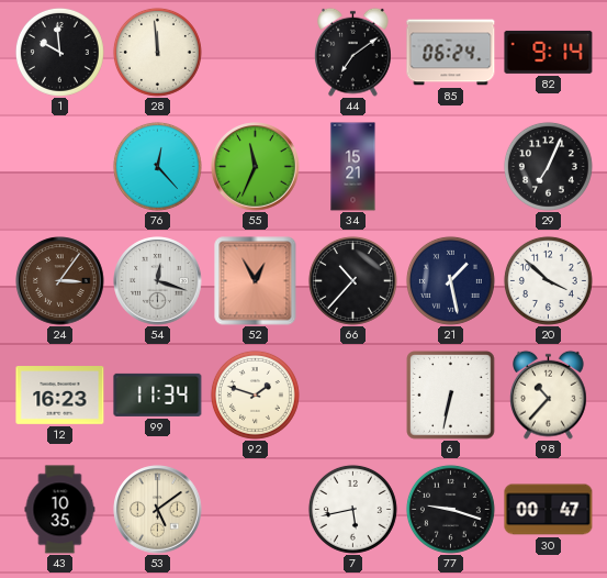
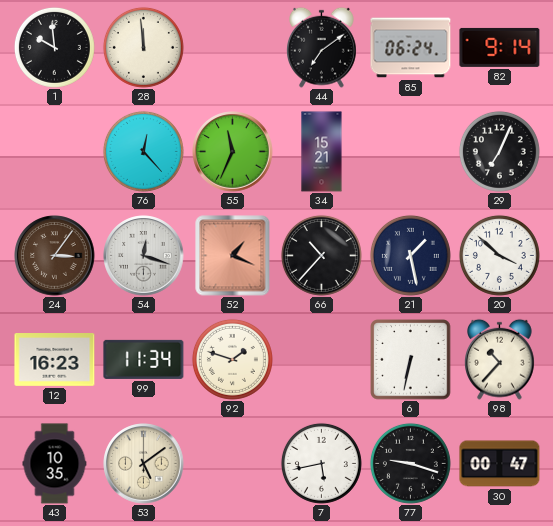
52: 12:55 -> 1:19
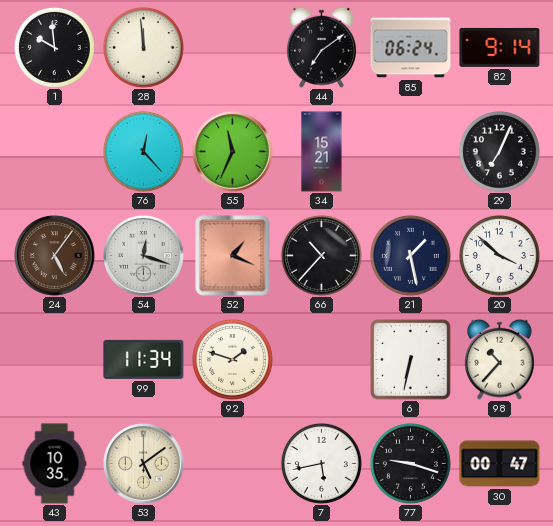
24: 3:06 -> 5:06
12: 16:23 -> none
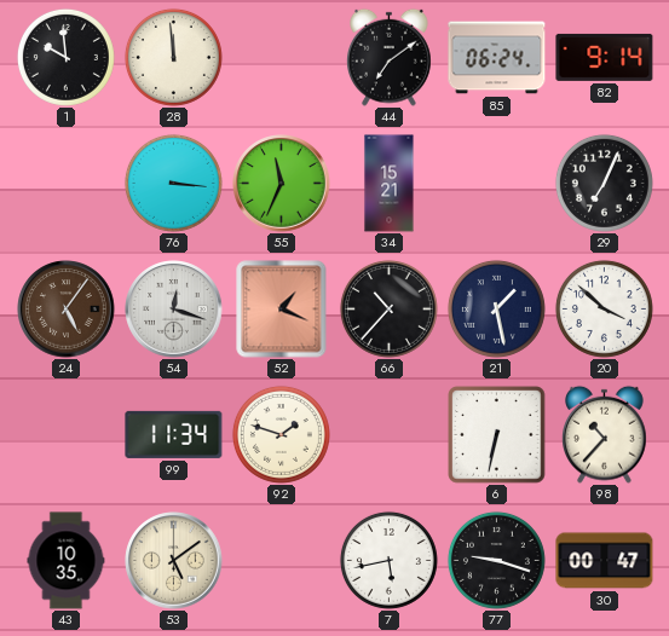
76: 12:23 -> 3:16
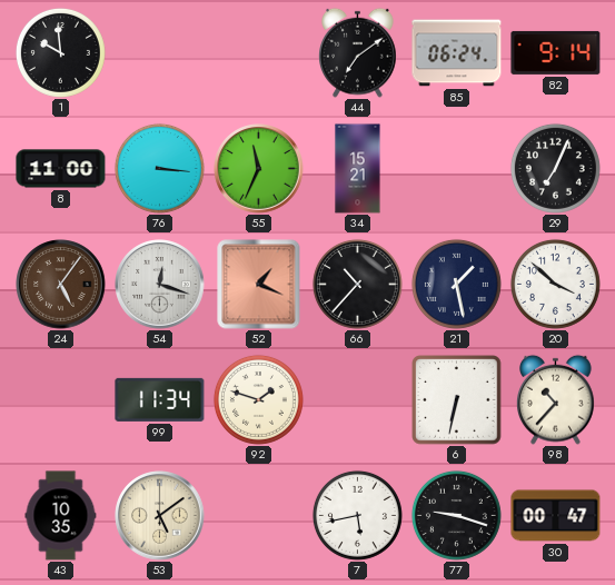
28: 11:59 -> none
8: none -> 11:00
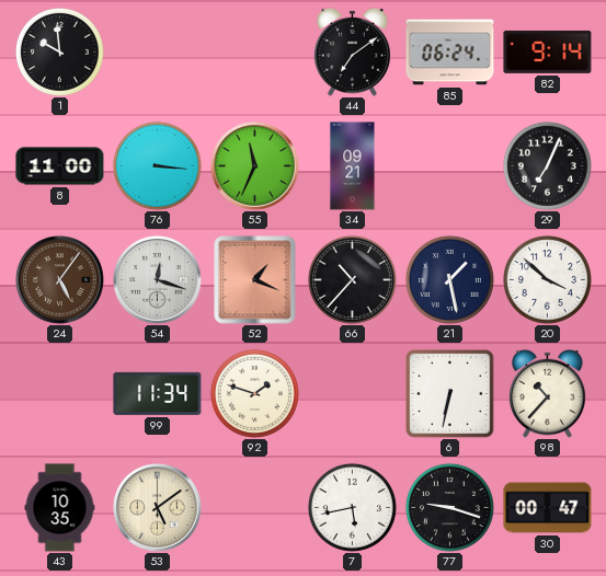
34: 15:21 -> 09:21
